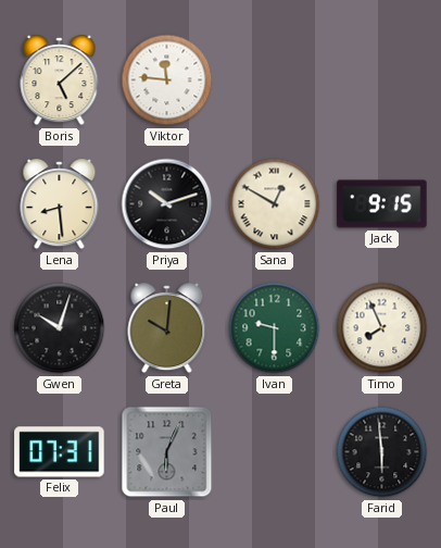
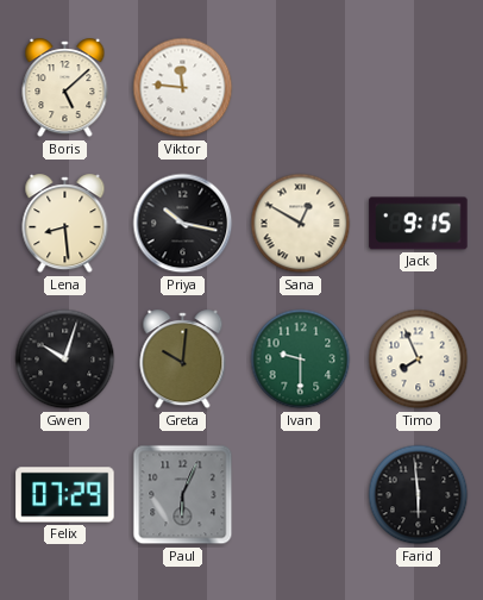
Priya: 10:12 -> 10:17
Felix: 07:31 -> 07:29
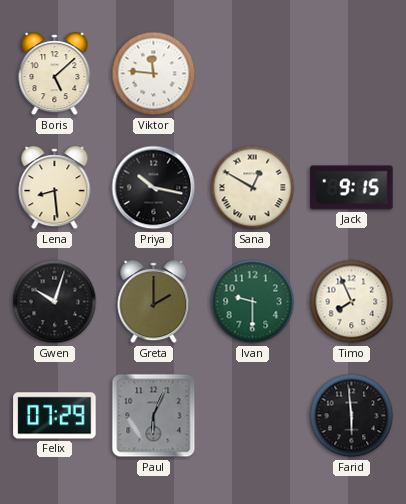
Greta: 10:01 -> 2:00
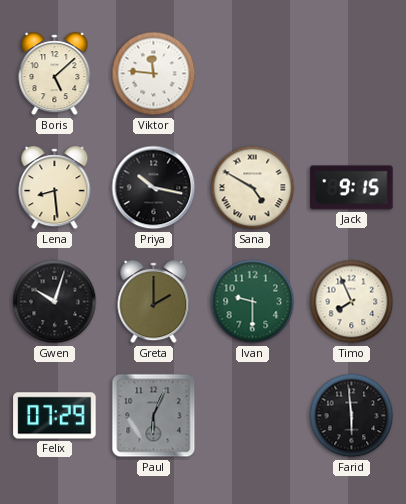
Sana: 12:50 -> 4:50
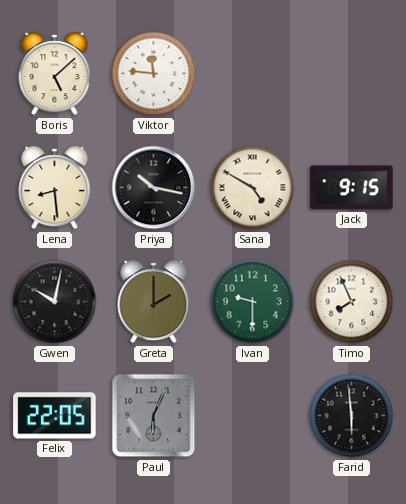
Gwen: 10:03 -> 10:02
Felix: 07:29 -> 22:05
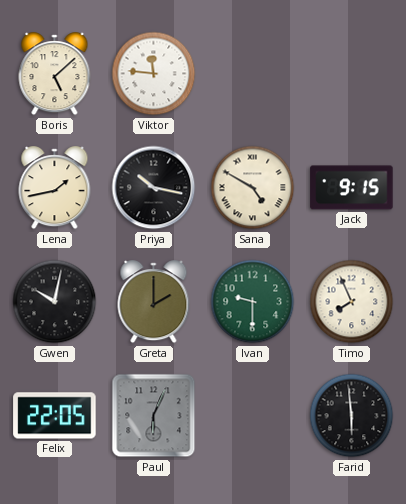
Lena: 8:29 -> 1:43
